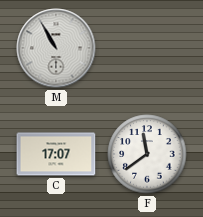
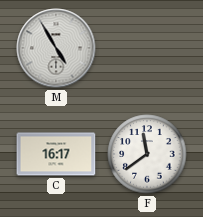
M: 10:55 -> 4:55
C: 17:07 -> 16:17
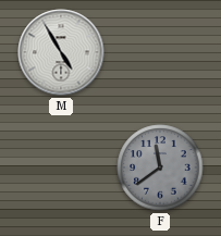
C: 16:17 -> none
F dial: white -> grey
